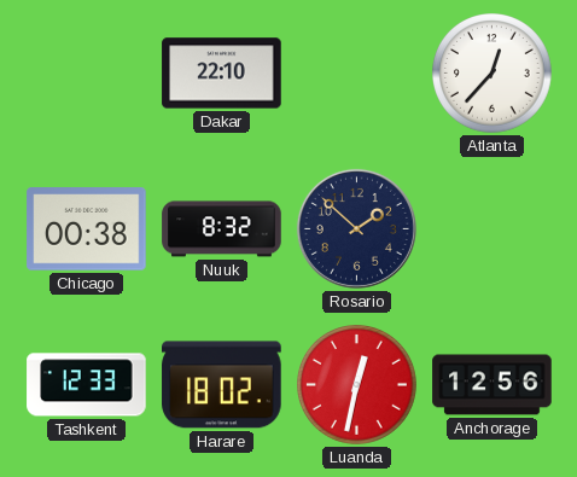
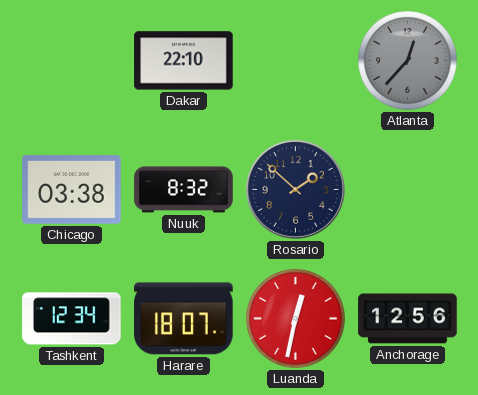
Atlanta dial: white -> grey
Chicago: 00:38 -> 03:38
Tashkent: 12:33 -> 12:34
Harare: 18:02 -> 18:07
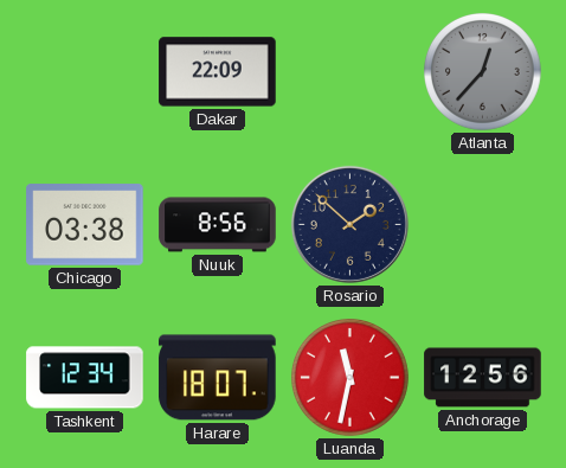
Dakar: 22:10 -> 22:09
Nuuk: 8:32 -> 8:56
Luanda: 12:32 -> 11:32
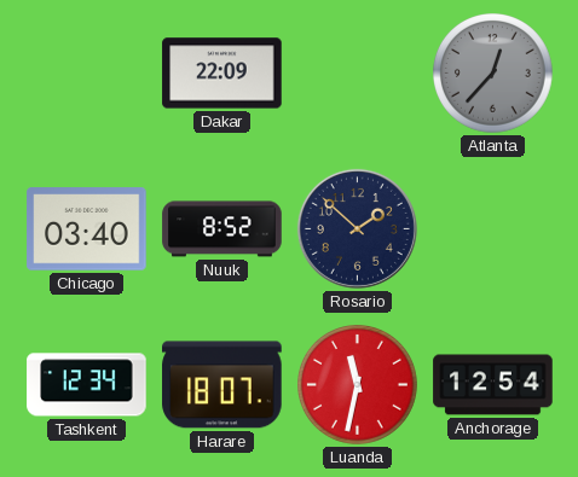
Chicago: 03:38 -> 03:40
Nuuk: 8:56 -> 8:52
Anchorage: 12:56 -> 12:54
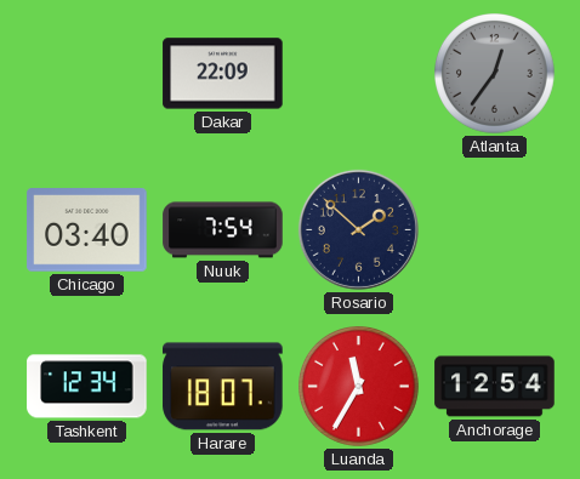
Atlanta: 12:37 -> 12:36
Nuuk: 8:52 -> 7:54
Luanda: 11:32 -> 11:35
